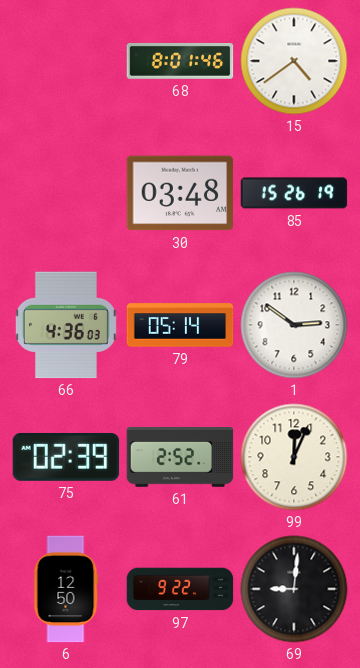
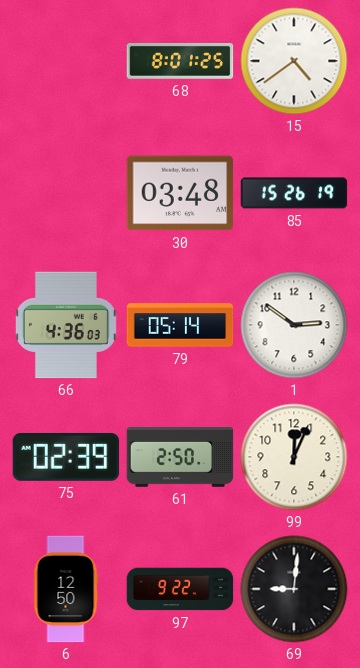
68: 8:01:46 -> 8:01:25
61: 2:52 -> 2:50
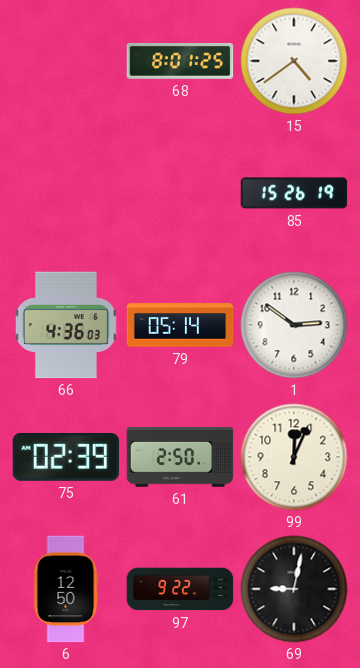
30: 03:48 -> none
69: 9:01 -> 9:02
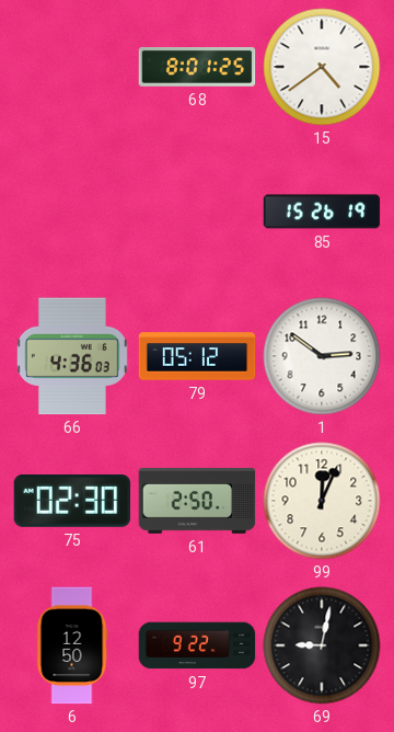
79: 05:14 -> 05:12
75: 02:39 -> 02:30
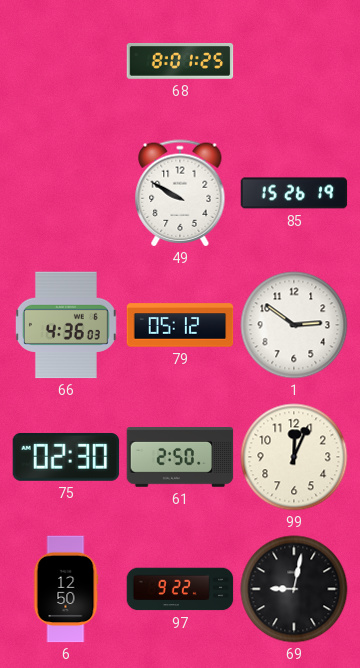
15: 4:39 -> none
49: none -> 9:50
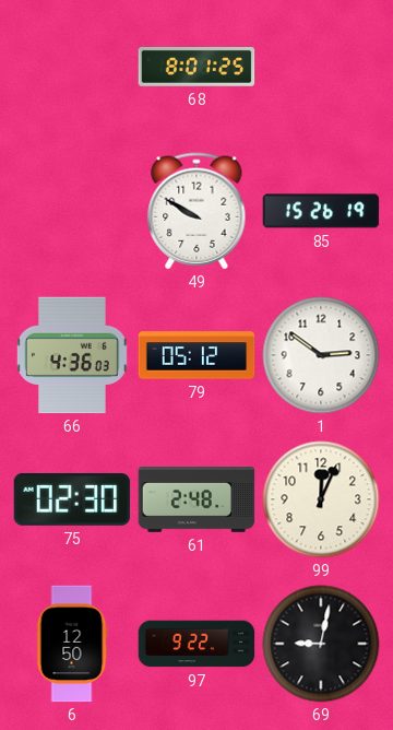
61: 2:50 -> 2:48
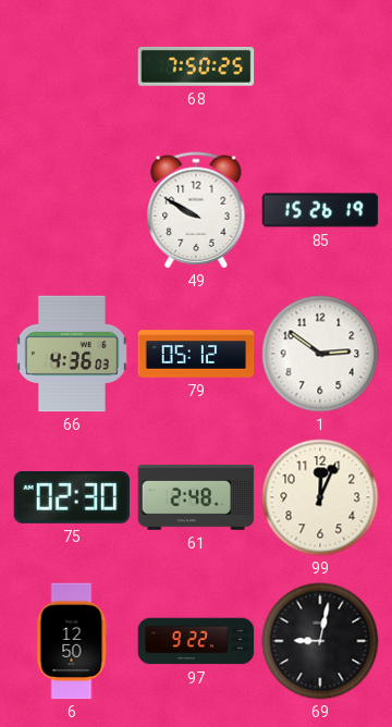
68: 8:01 -> 7:50
